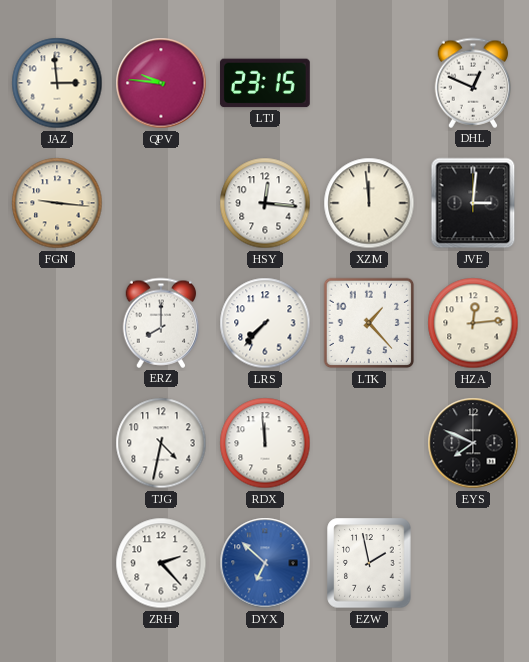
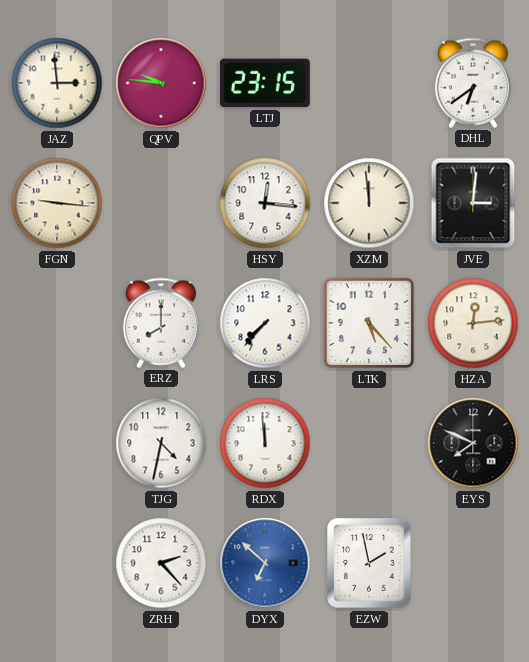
DHL: 12:49 -> 6:39
LTK: 1:23 -> 5:23
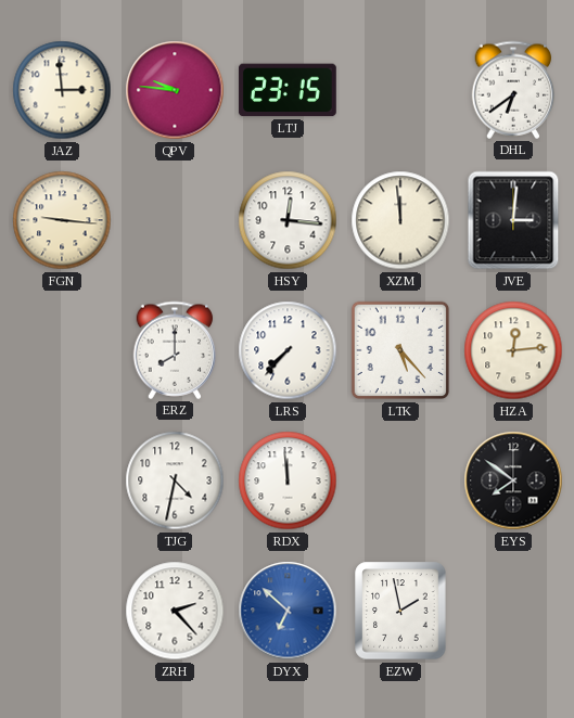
EYS: 7:49 -> 7:51
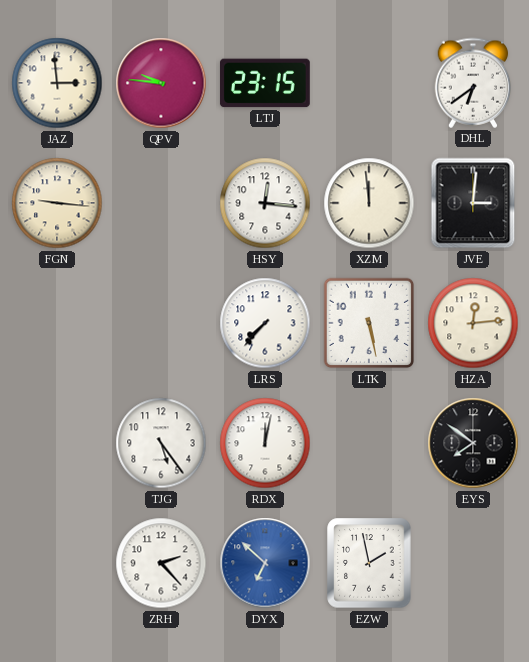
ERZ: 8:00 -> none
LTK: 5:23 -> 5:28
TJG: 4:32 -> 5:24
RDX: 11:59 -> 12:02
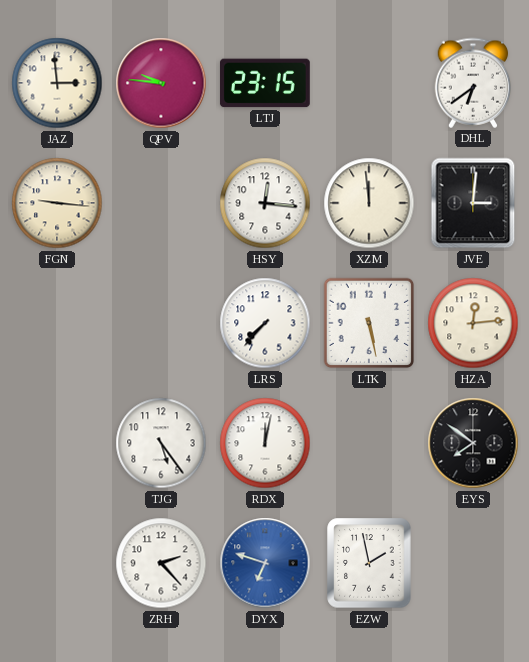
DYX: 6:52 -> 6:48
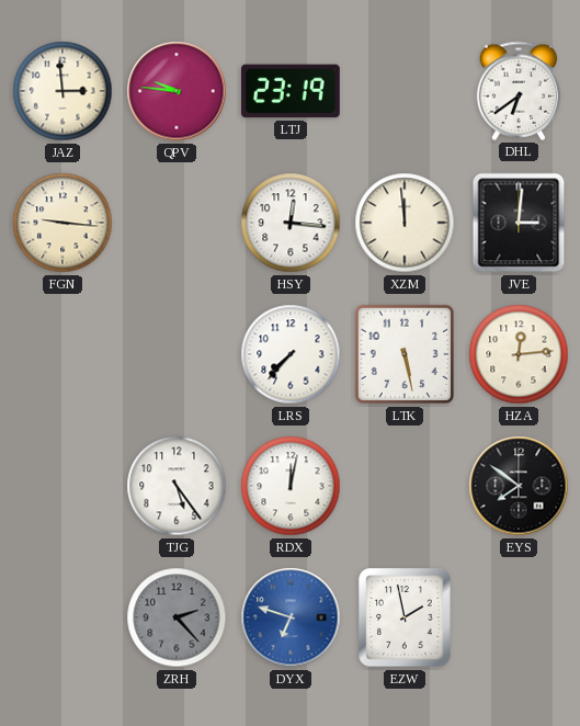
LTJ: 23:15 -> 23:19
ZRH dial: white -> grey
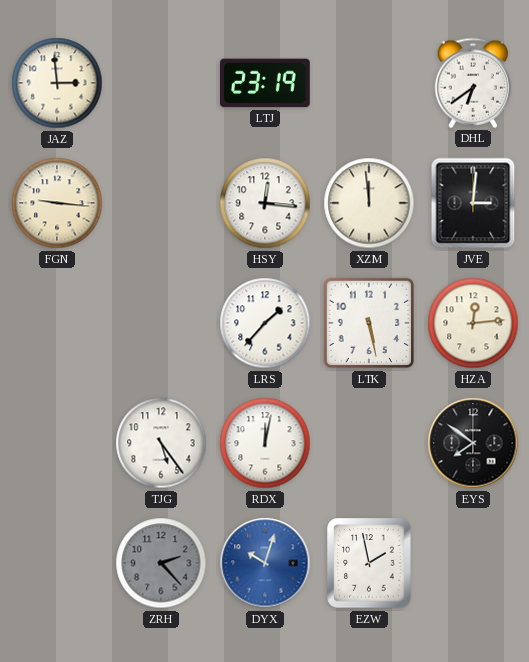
QPV: 9:46 -> none
LRS: 7:37 -> 1:37
DYX: 6:48 -> 10:03
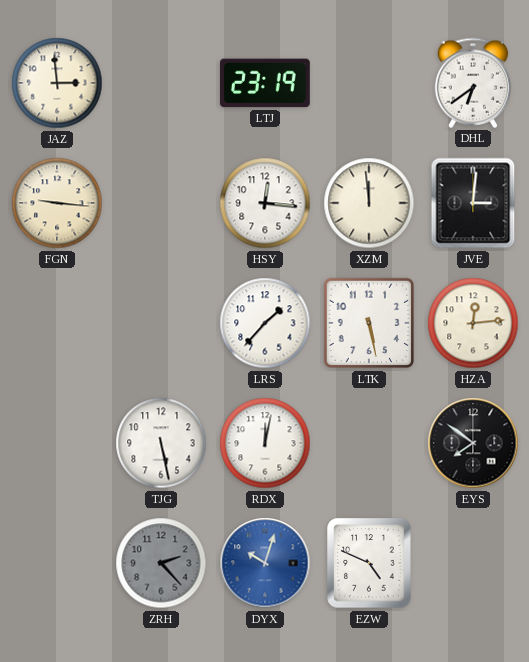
TJG: 5:24 -> 5:28
EZW: 1:58 -> 4:49
